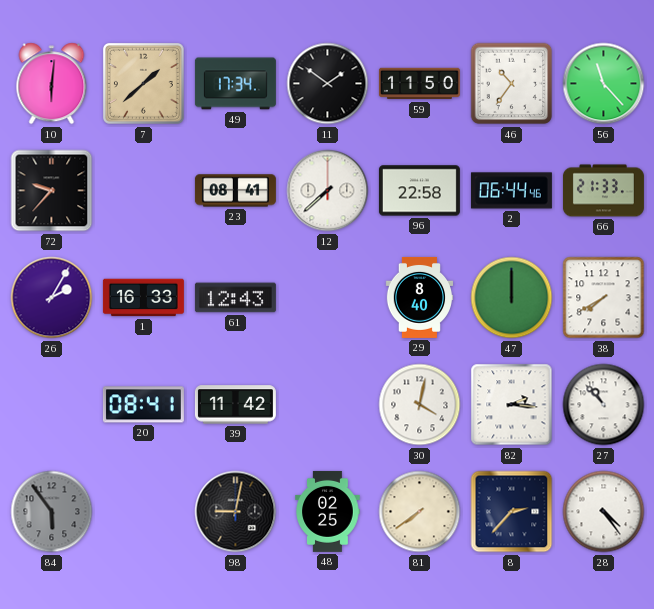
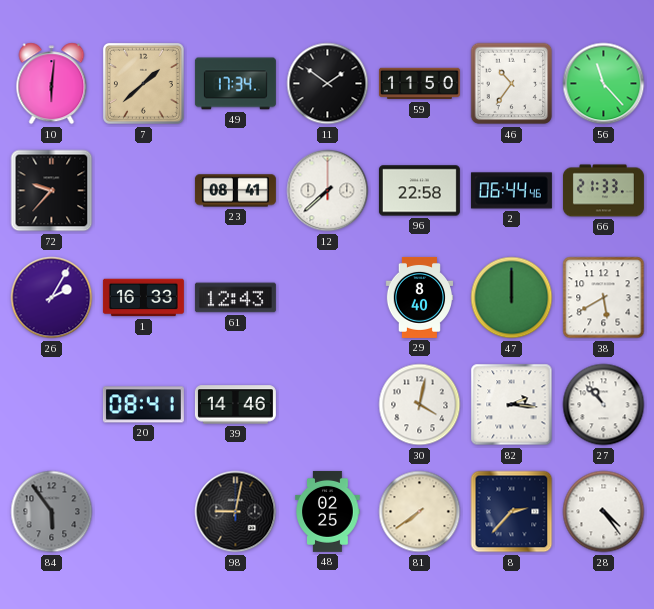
38: 7:40 -> 5:40
39: 11:42 -> 14:46
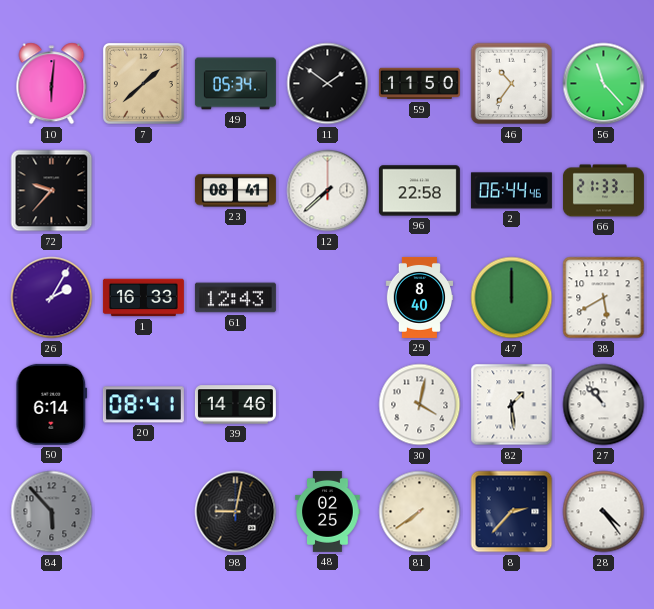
49: 17:34 -> 05:34
50: none -> 6:14
82: 2:16 -> 1:29
84: 5:54 -> 5:53
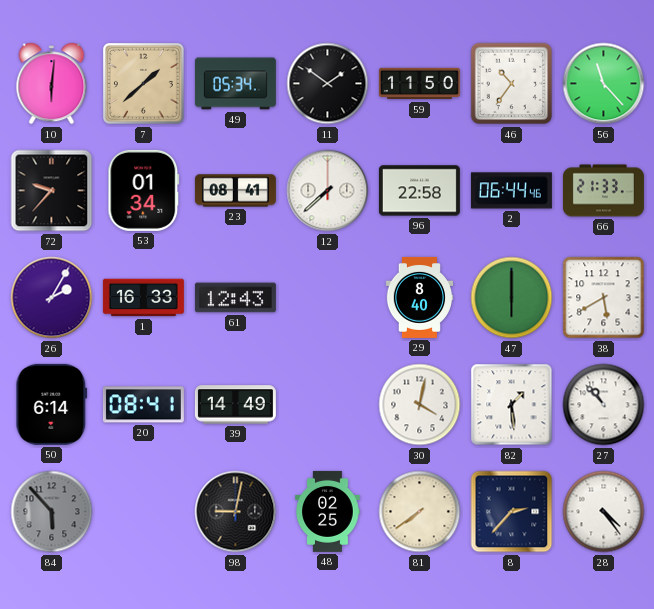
53: none -> 01:34
47: 12:00 -> 6:00
39: 14:46 -> 14:49
